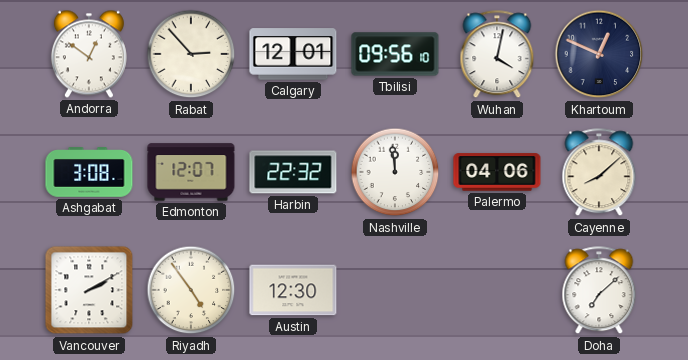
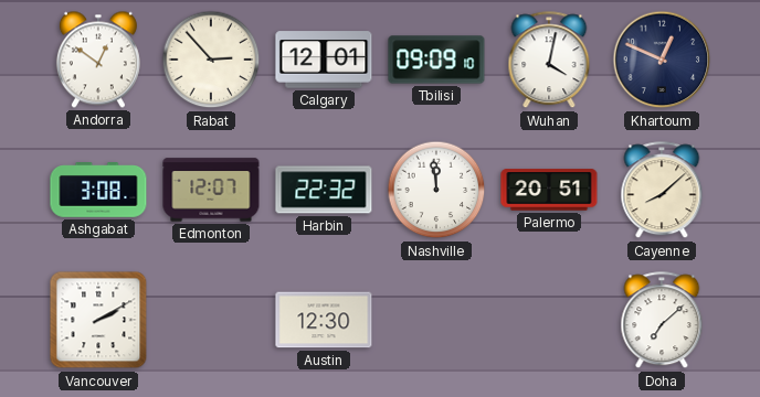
Tbilisi: 09:56 -> 09:09
Palermo: 04:06 -> 20:51
Riyadh: 4:54 -> none
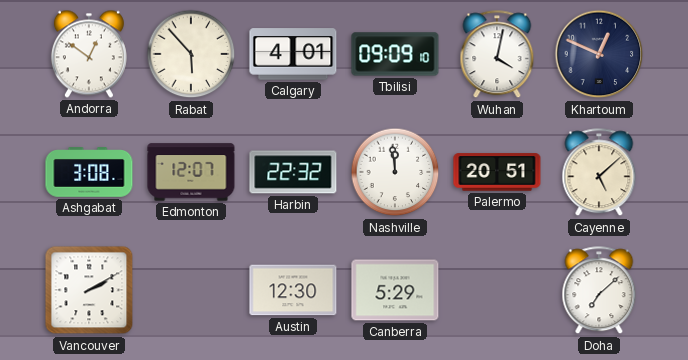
Rabat: 2:53 -> 5:53
Calgary: 12:01 -> 4:01
Cayenne: 8:08 -> 5:08
Canberra: none -> 5:29
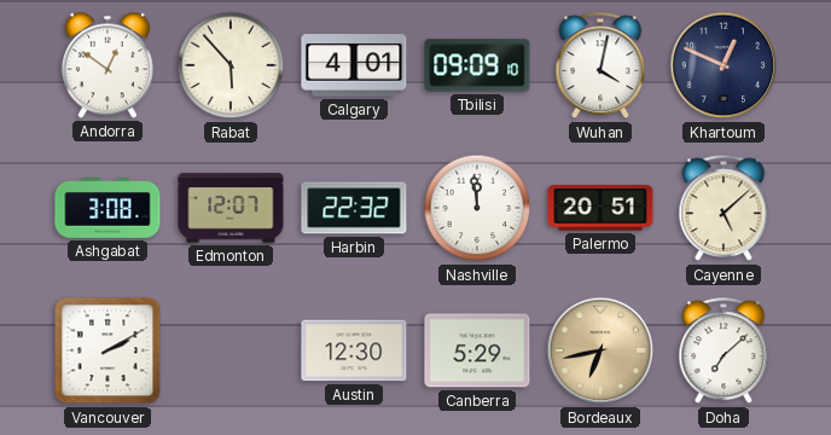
Bordeaux: none -> 6:43
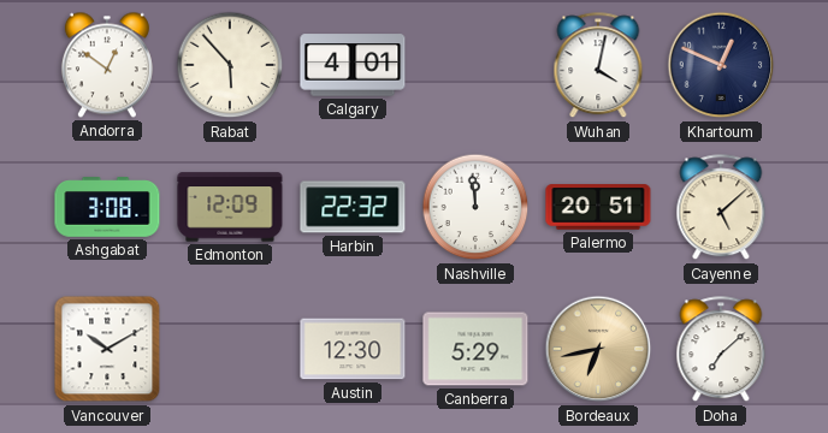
Tbilisi: 09:09 -> none
Edmonton: 12:07 -> 12:09
Vancouver: 2:10 -> 10:10
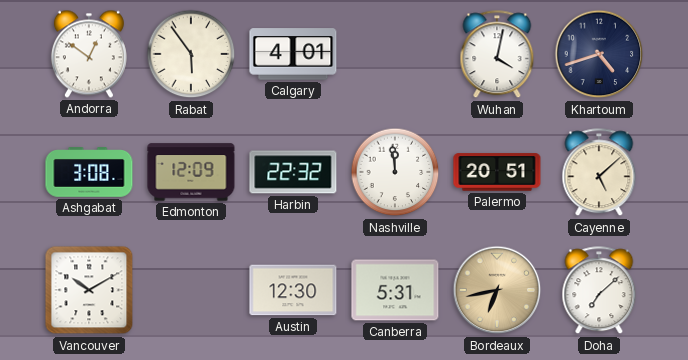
Rabat: 5:53 -> 5:54
Khartoum: 12:49 -> 4:42
Canberra: 5:29 -> 5:31
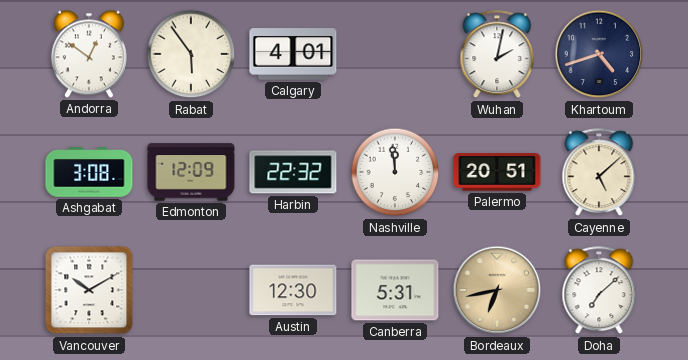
Wuhan: 4:02 -> 2:02
